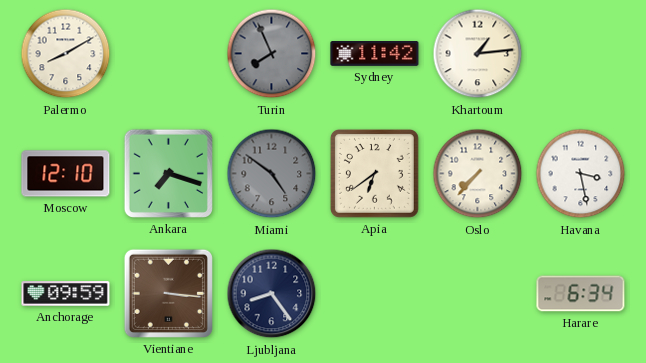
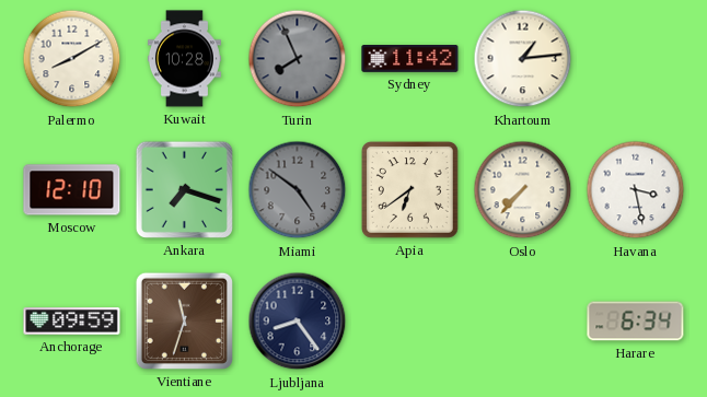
Kuwait: none -> 10:28
Vientiane: 3:16 -> 11:33
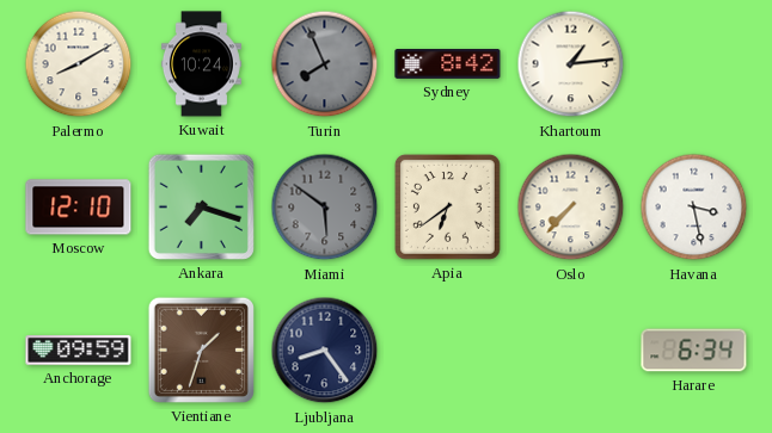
Kuwait: 10:28 -> 10:24
Sydney: 11:42 -> 8:42
Miami: 4:51 -> 5:51
Vientiane: 11:33 -> 1:33
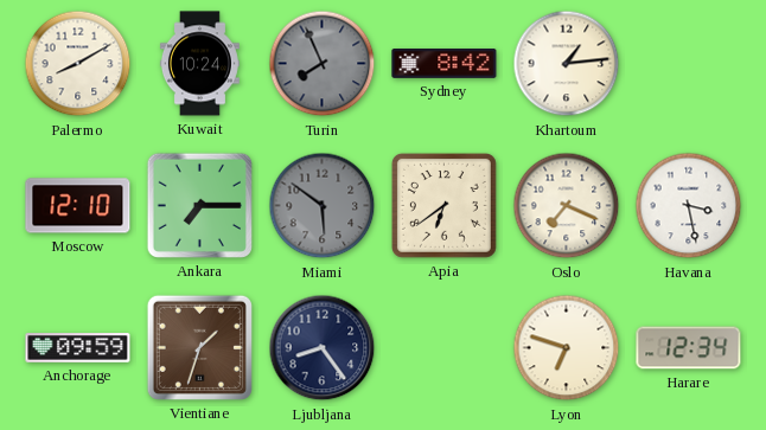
Ankara: 7:18 -> 7:15
Oslo: 7:37 -> 7:19
Lyon: none -> 6:48
Harare: 6:34 -> 12:34
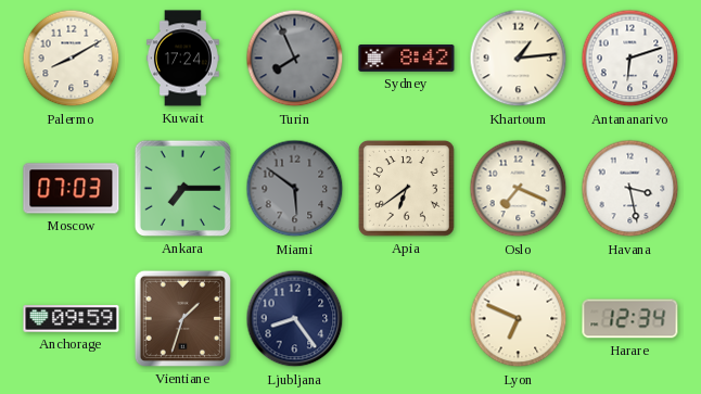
Kuwait: 10:24 -> 17:24
Antananarivo: none -> 6:12
Moscow: 12:10 -> 07:03
Lyon: 6:48 -> 6:49
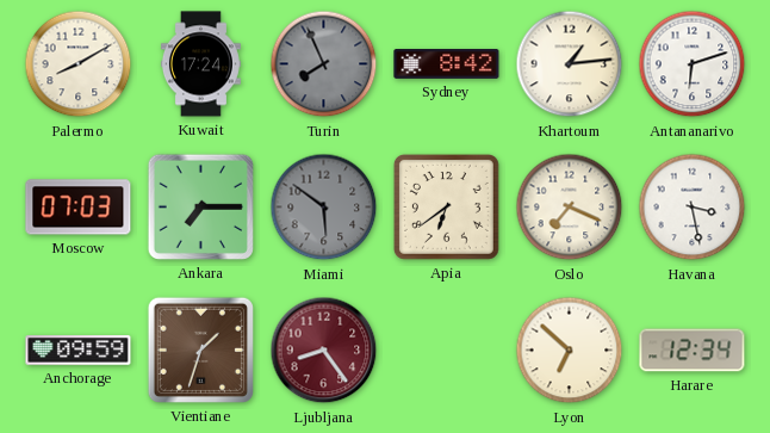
Ljubljana dial: navy -> burgundy
Lyon: 6:49 -> 6:52
